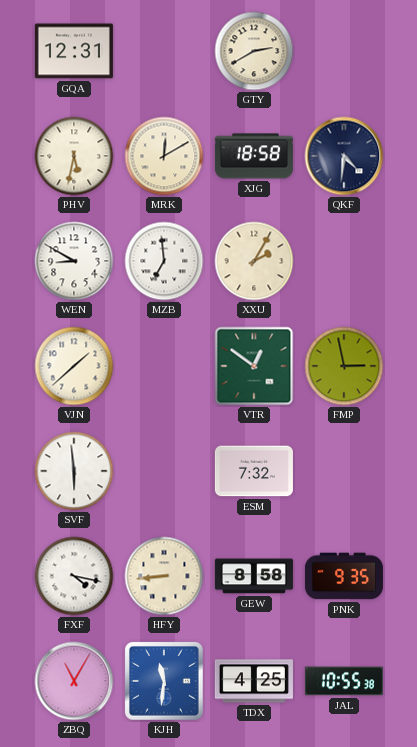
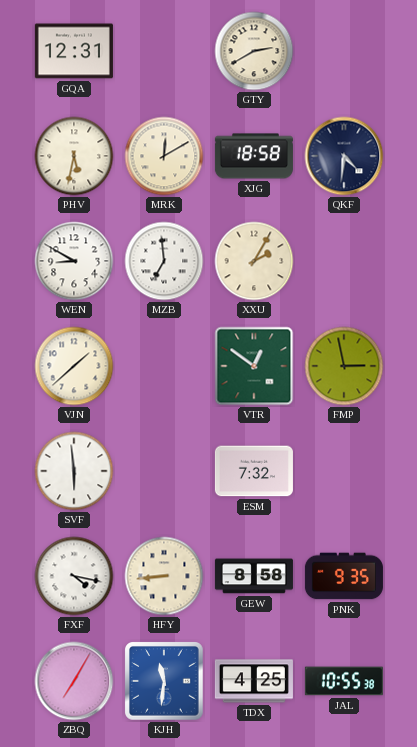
ZBQ: 11:05 -> 7:05
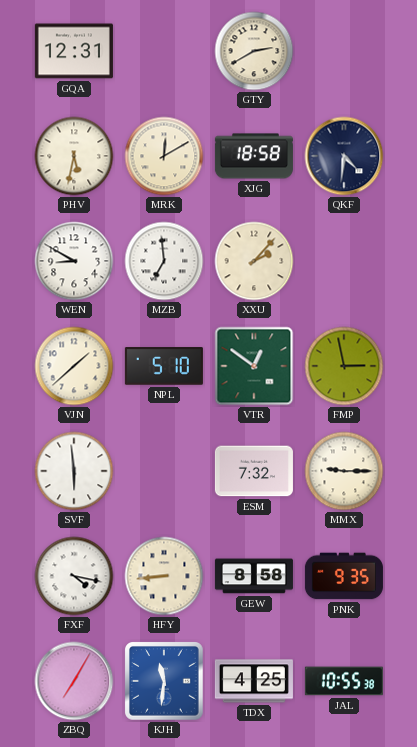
XXU: 2:05 -> 2:07
NPL: none -> 5:10
MMX: none -> 9:15
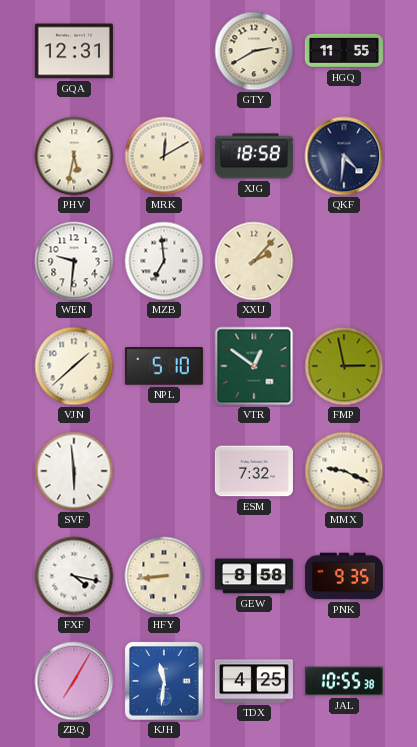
HGQ: none -> 11:55
WEN: 8:50 -> 9:31
MMX: 9:15 -> 9:19
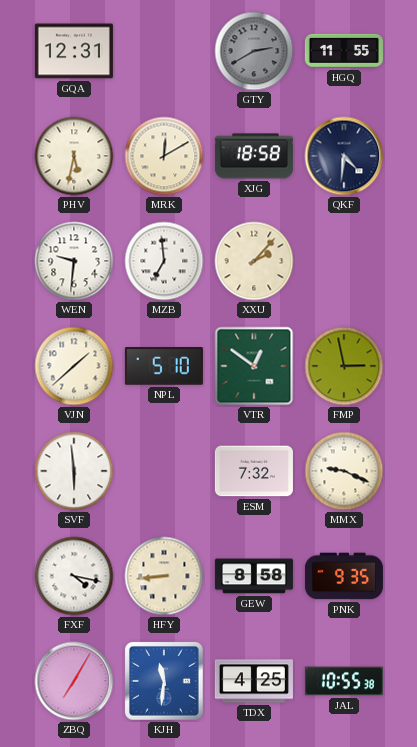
GTY dial: cream -> grey
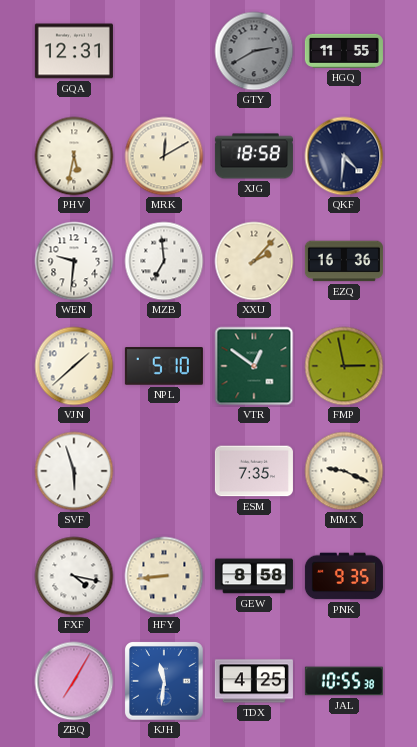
EZQ: none -> 16:36
SVF: 5:59 -> 5:57
ESM: 7:32 -> 7:35
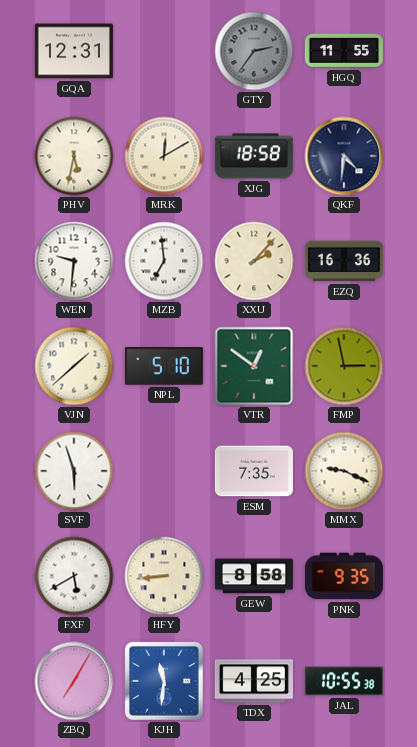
GTY: 2:40 -> 2:36
FXF: 4:17 -> 5:40
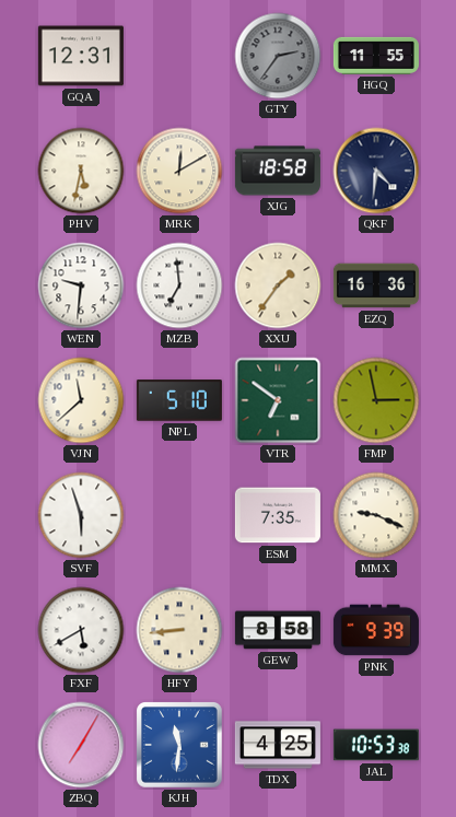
XXU: 2:07 -> 1:36
VJN: 1:38 -> 11:38
VTR: 12:51 -> 6:51
PNK: 9:35 -> 9:39
JAL: 10:55 -> 10:53
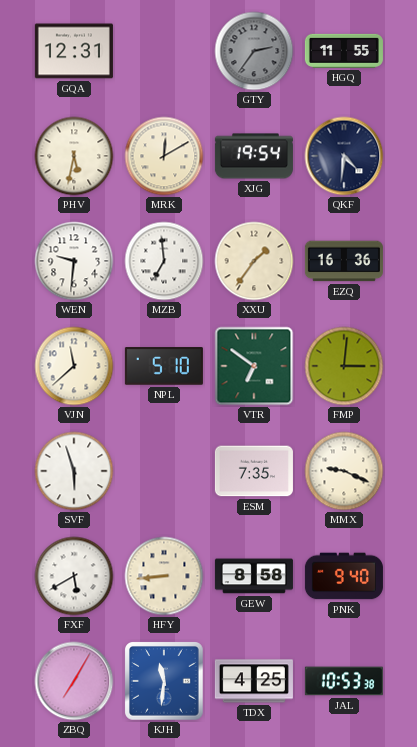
XJG: 18:58 -> 19:54
FMP: 2:58 -> 3:01
PNK: 9:39 -> 9:40
